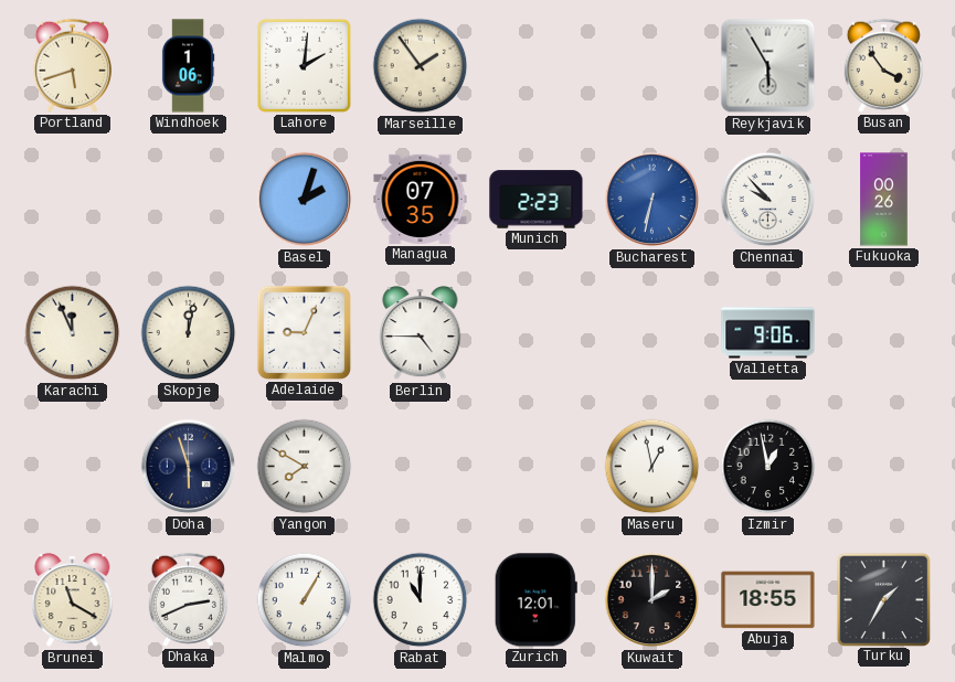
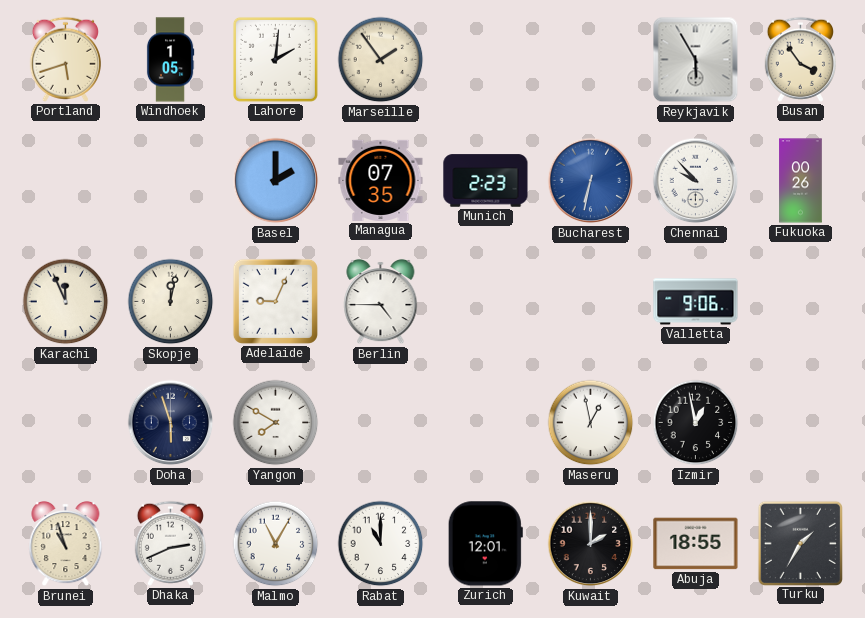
Windhoek: 1:06 -> 1:05
Basel: 2:03 -> 2:00
Brunei: 11:20 -> 10:57
Malmo: 1:05 -> 11:05
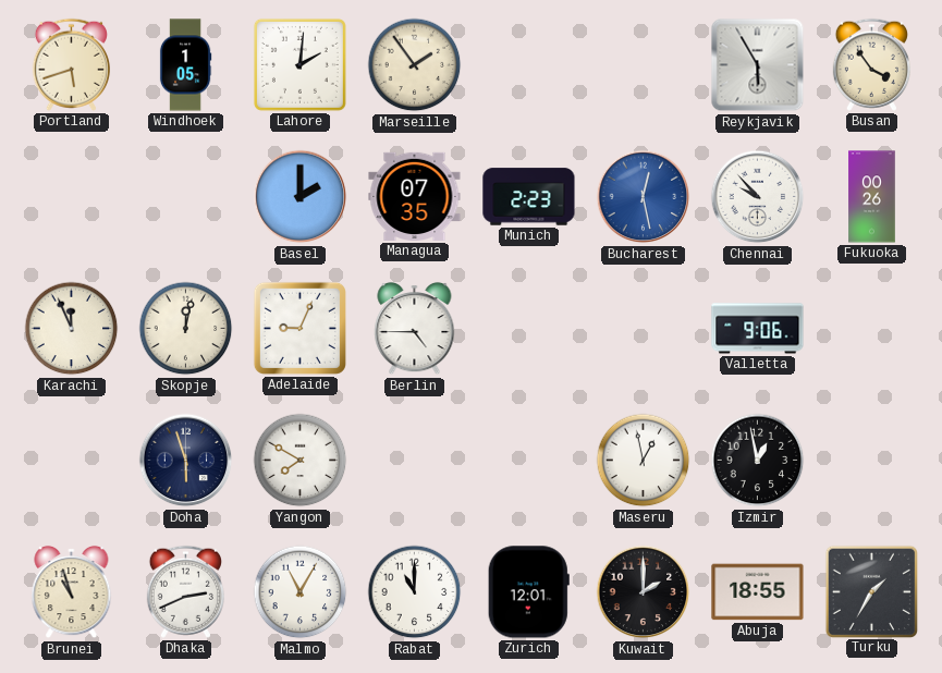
Bucharest: 6:32 -> 12:28
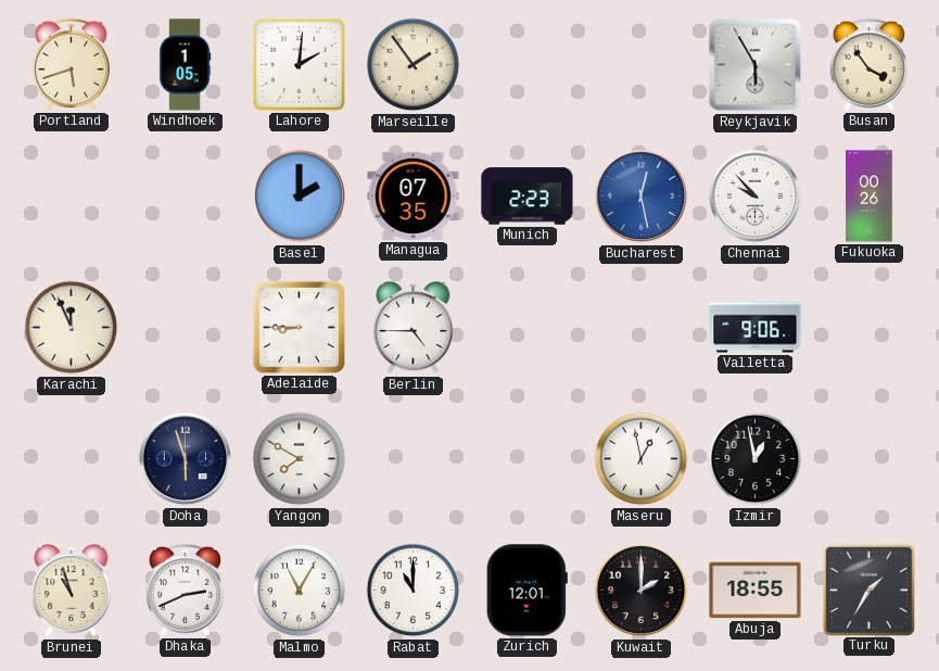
Skopje: 12:02 -> none
Adelaide: 9:04 -> 8:45
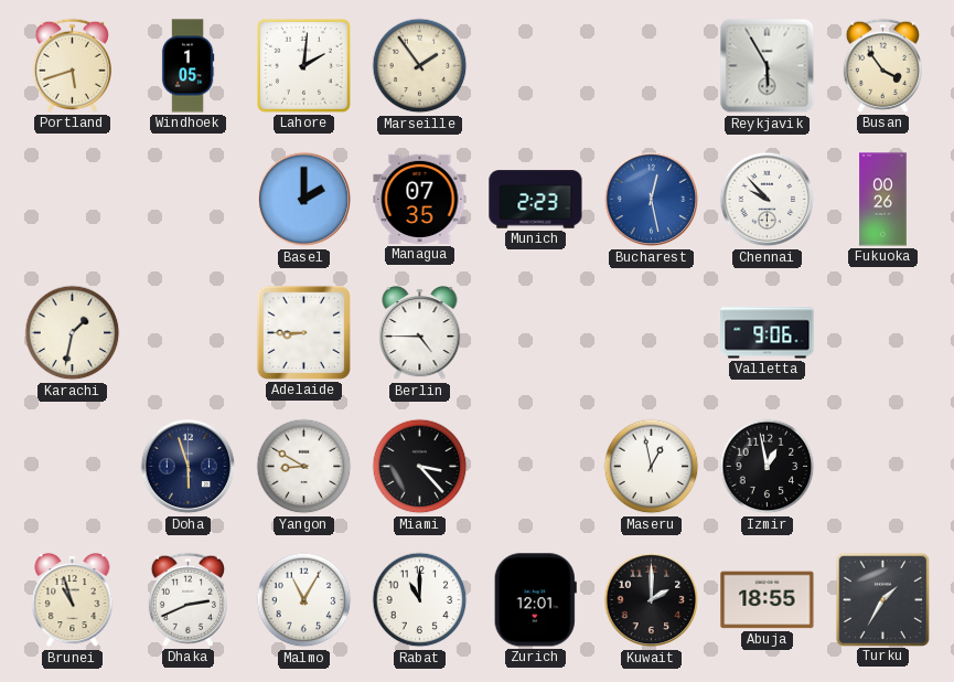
Karachi: 11:56 -> 1:32
Yangon: 7:50 -> 8:50
Miami: none -> 3:23
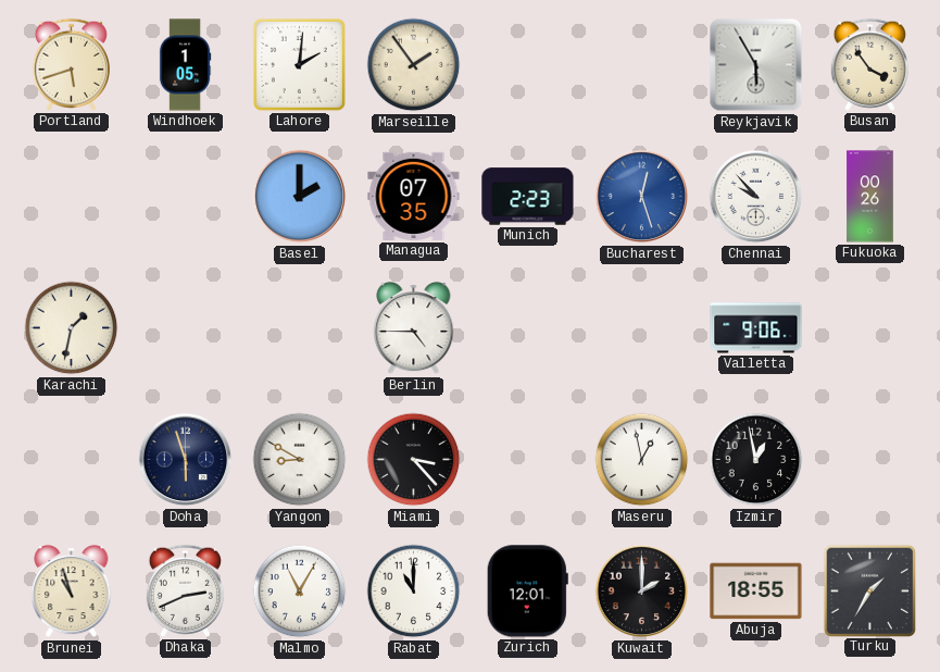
Bucharest: 12:28 -> 12:27
Adelaide: 8:45 -> none
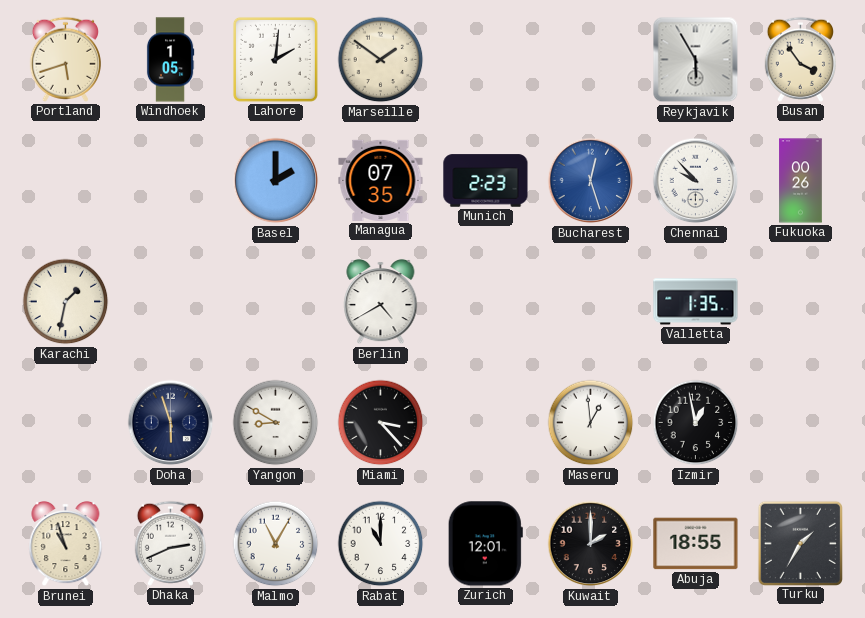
Marseille: 1:54 -> 1:51
Berlin: 4:45 -> 4:40
Valletta: 9:06 -> 1:35
Maseru: 12:58 -> 12:59
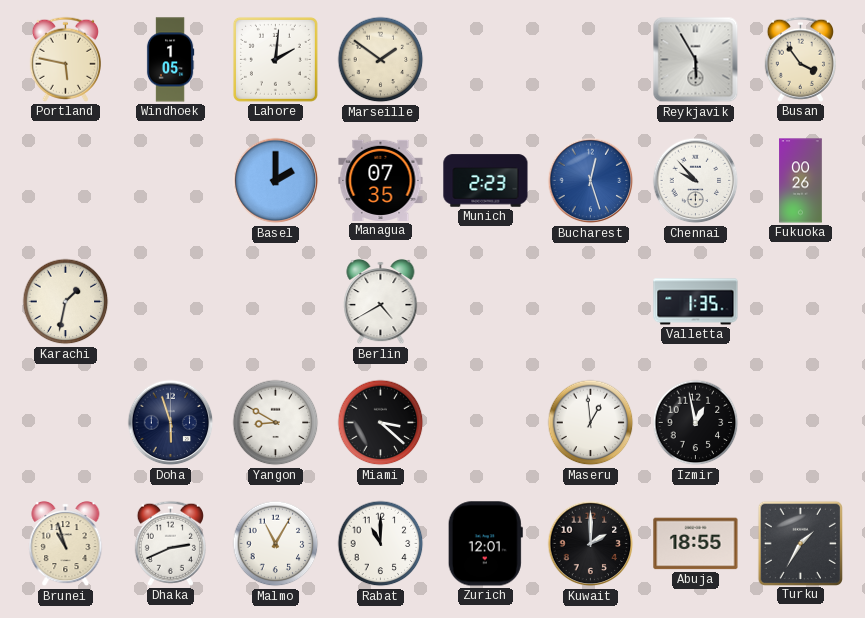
Portland: 5:42 -> 5:47
Miami: 3:23 -> 3:22
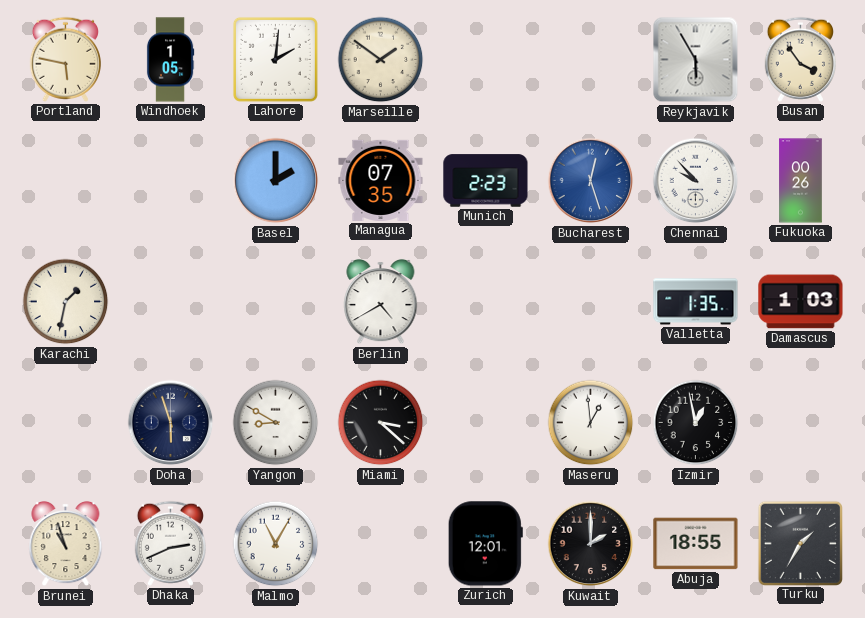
Damascus: none -> 1:03
Rabat: 11:00 -> none
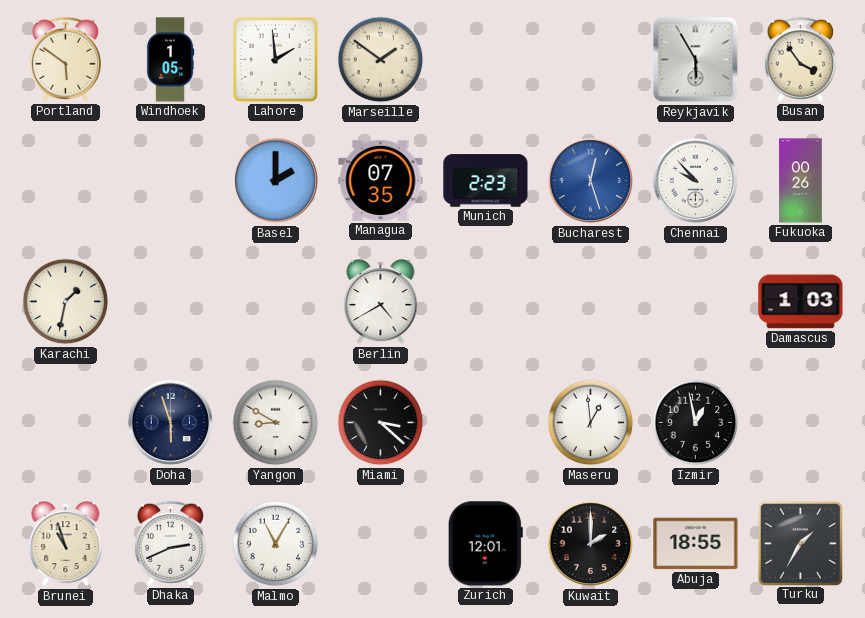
Portland: 5:47 -> 5:51
Lahore: 2:01 -> 1:59
Valletta: 1:35 -> none
